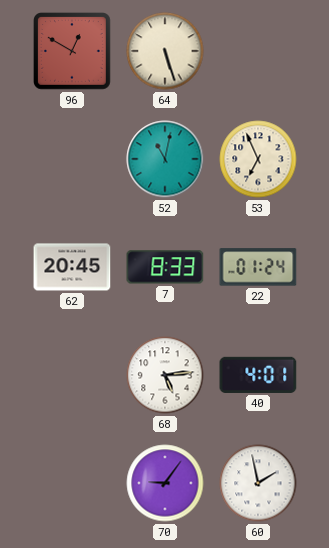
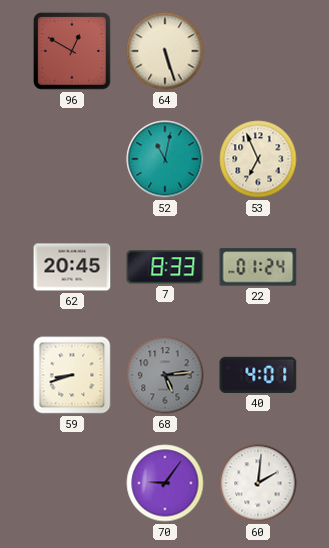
59: none -> 8:42
68 dial: white -> grey
60: 1:58 -> 2:01
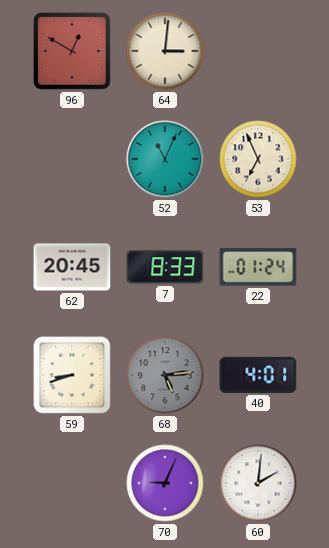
64: 5:27 -> 3:01
52: 11:02 -> 11:04
70: 9:06 -> 9:04
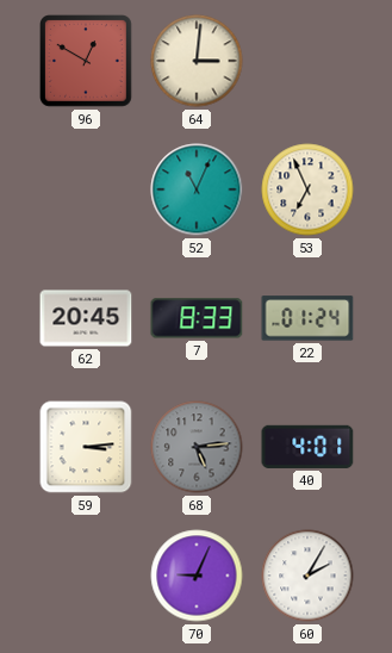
59: 8:42 -> 3:14
60: 2:01 -> 2:05
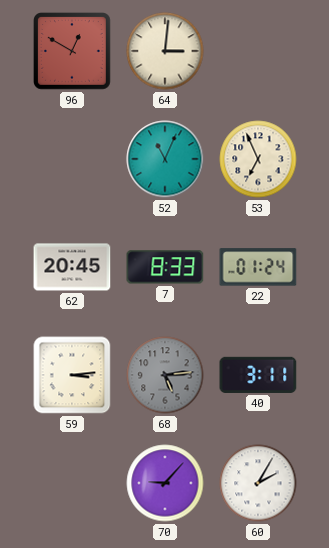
40: 4:01 -> 3:11
70: 9:04 -> 9:07
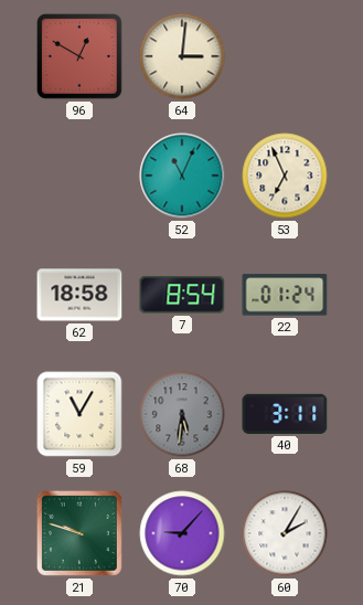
62: 20:45 -> 18:58
7: 8:33 -> 8:54
59: 3:14 -> 11:05
68: 5:14 -> 5:31
21: none -> 9:48
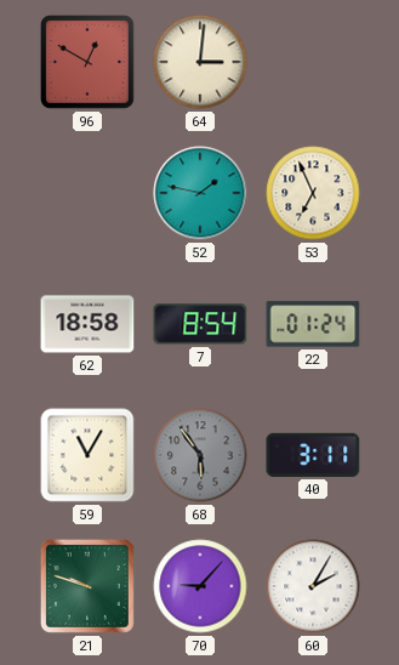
52: 11:04 -> 1:47
68: 5:31 -> 5:54
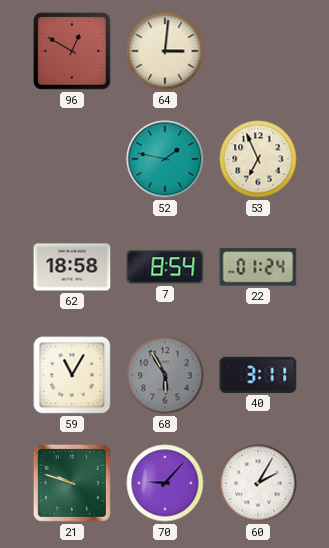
68: 5:54 -> 5:55
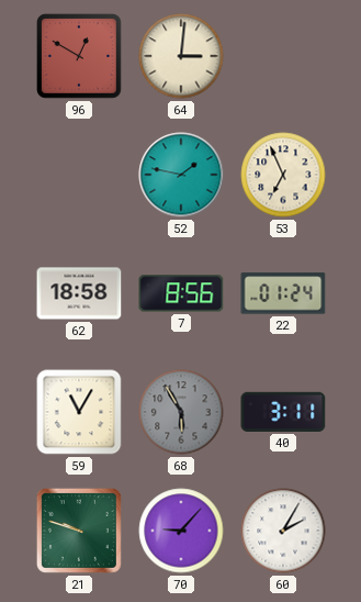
7: 8:54 -> 8:56
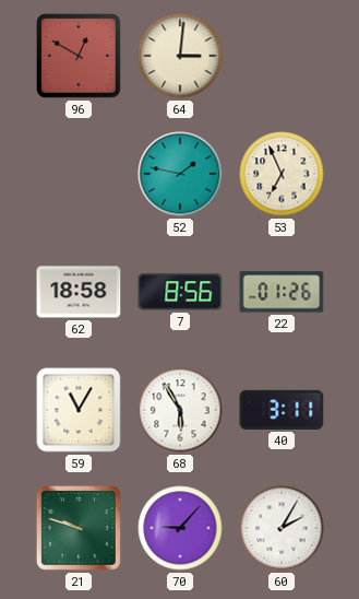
22: 01:24 -> 01:26
68 dial: grey -> white
